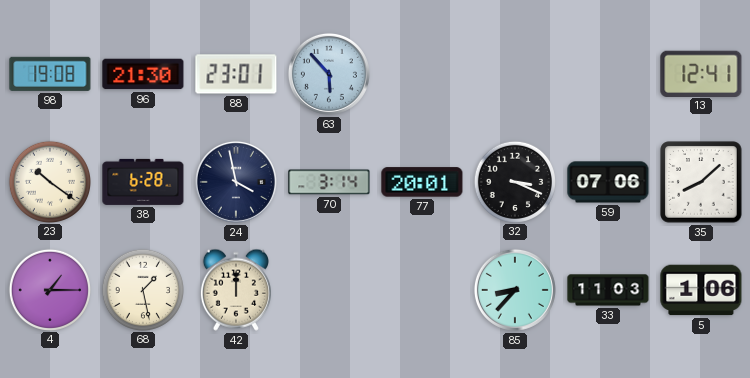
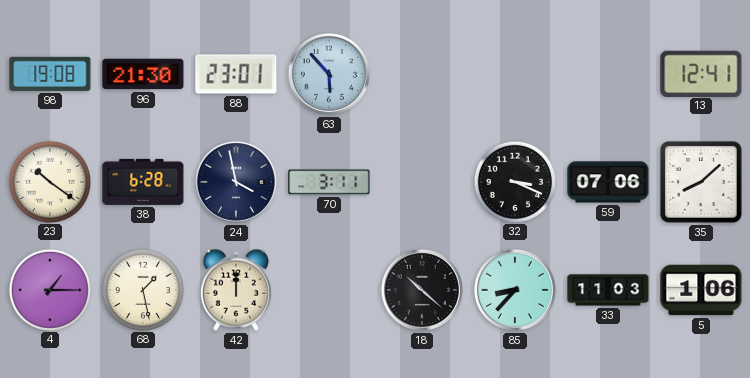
70: 3:14 -> 3:11
77: 20:01 -> none
18: none -> 10:22
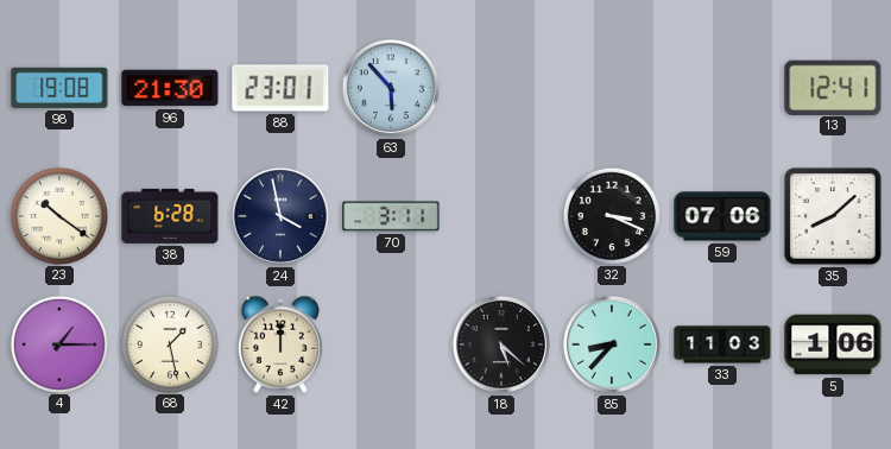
18: 10:22 -> 5:22
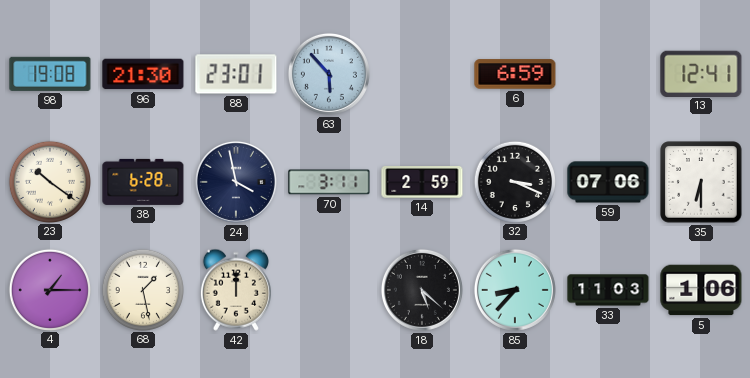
6: none -> 6:59
14: none -> 2:59
35: 8:08 -> 6:30
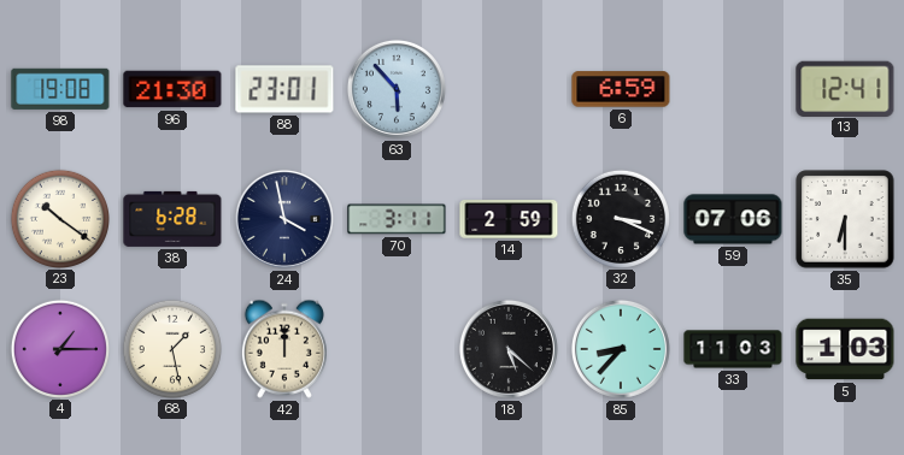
5: 1:06 -> 1:03
